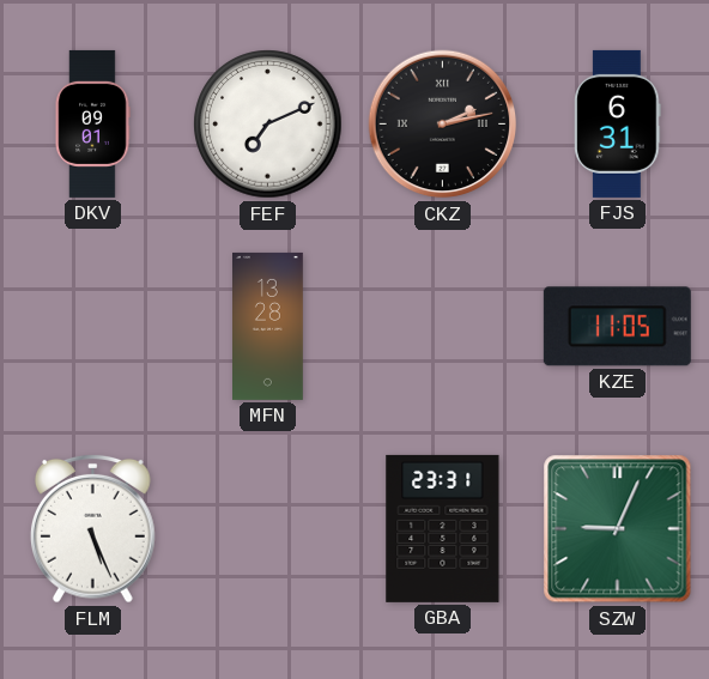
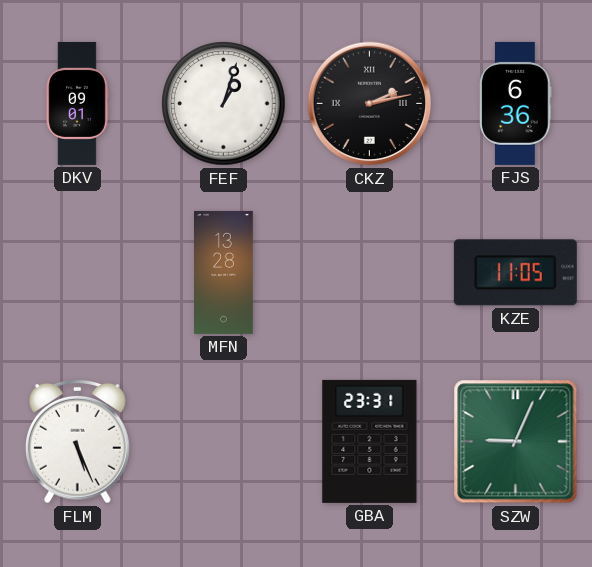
FEF: 7:11 -> 1:03
FJS: 6:31 -> 6:36
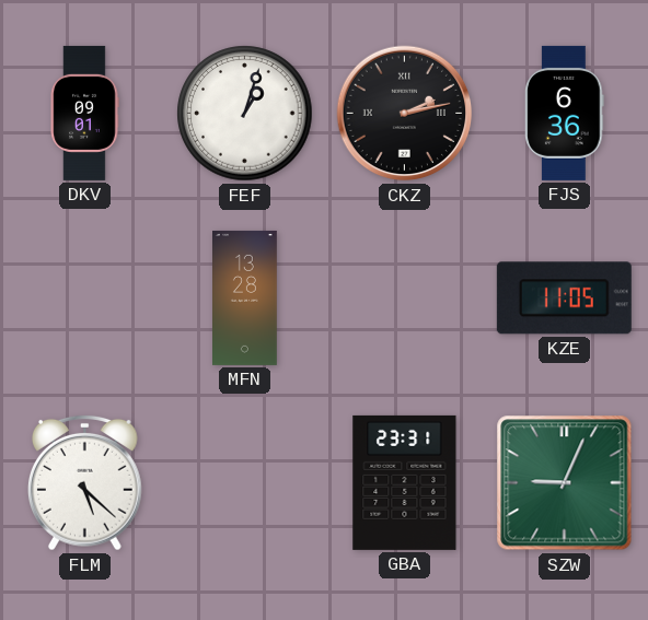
FLM: 5:26 -> 5:22
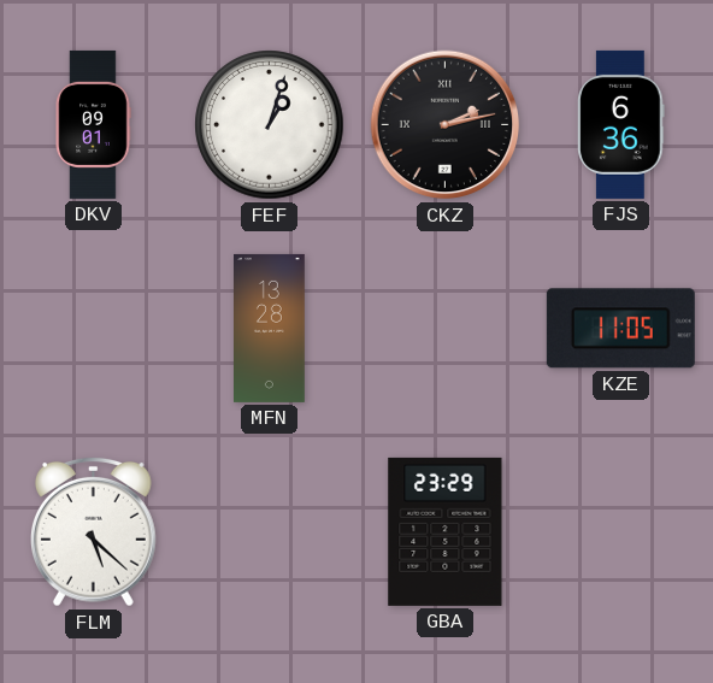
GBA: 23:31 -> 23:29
SZW: 9:04 -> none
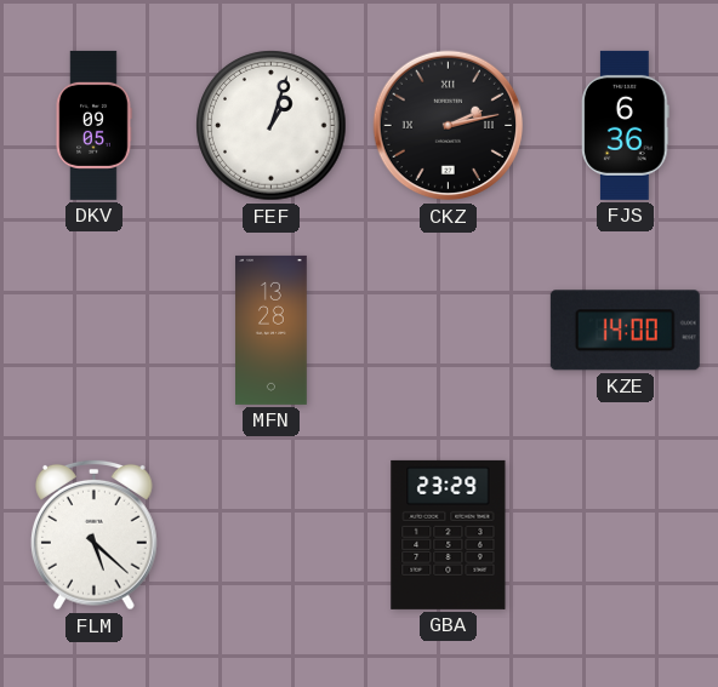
DKV: 09:01 -> 09:05
KZE: 11:05 -> 14:00
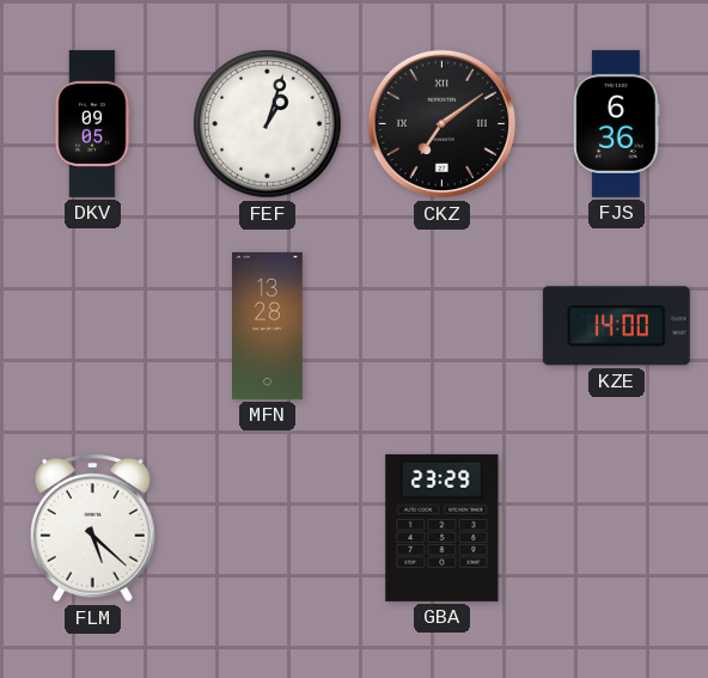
CKZ: 2:13 -> 7:09
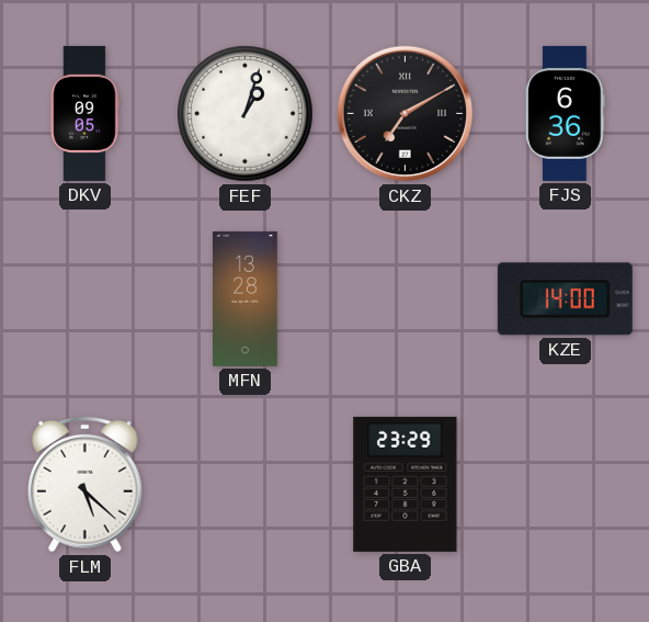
CKZ: 7:09 -> 7:10
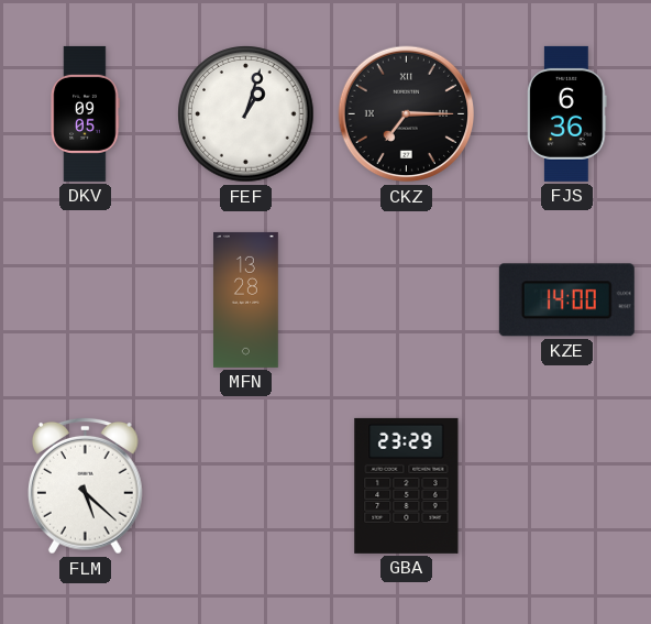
CKZ: 7:10 -> 7:15
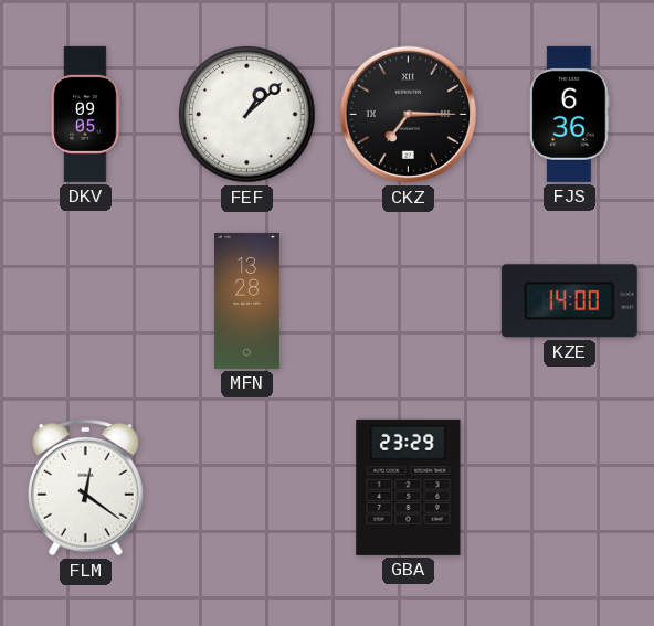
FEF: 1:03 -> 1:08
FLM: 5:22 -> 12:21
